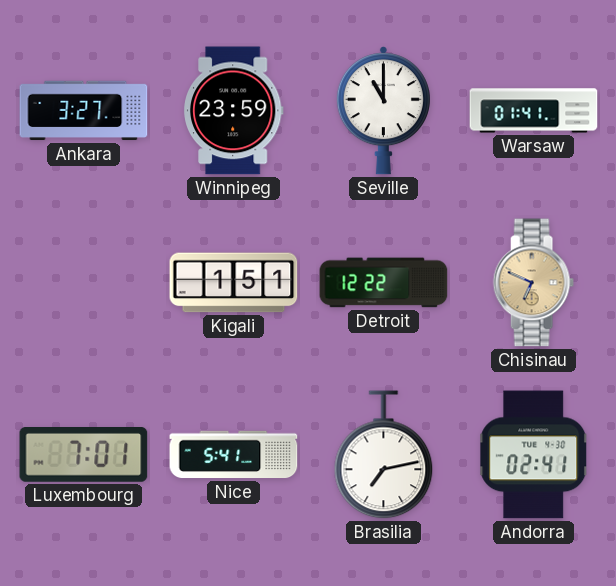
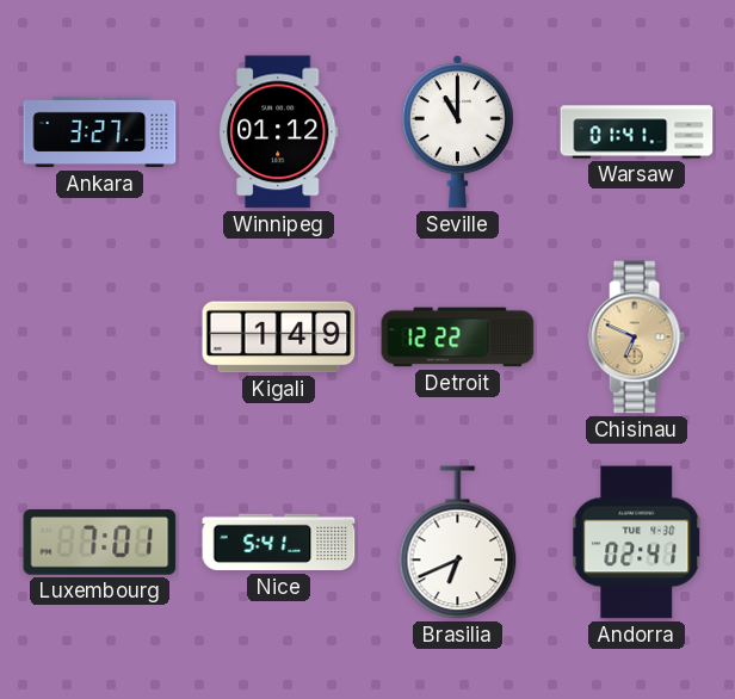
Winnipeg: 23:59 -> 01:12
Kigali: 1:51 -> 1:49
Brasilia: 7:13 -> 6:41
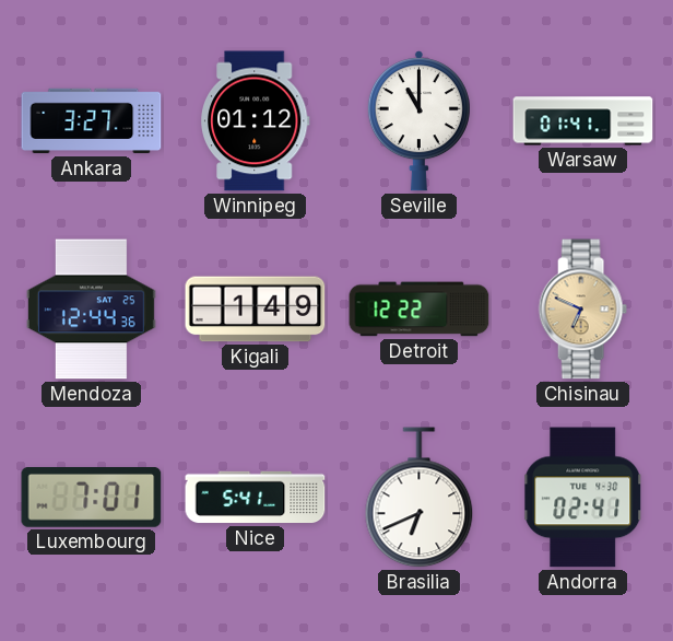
Mendoza: none -> 12:44
